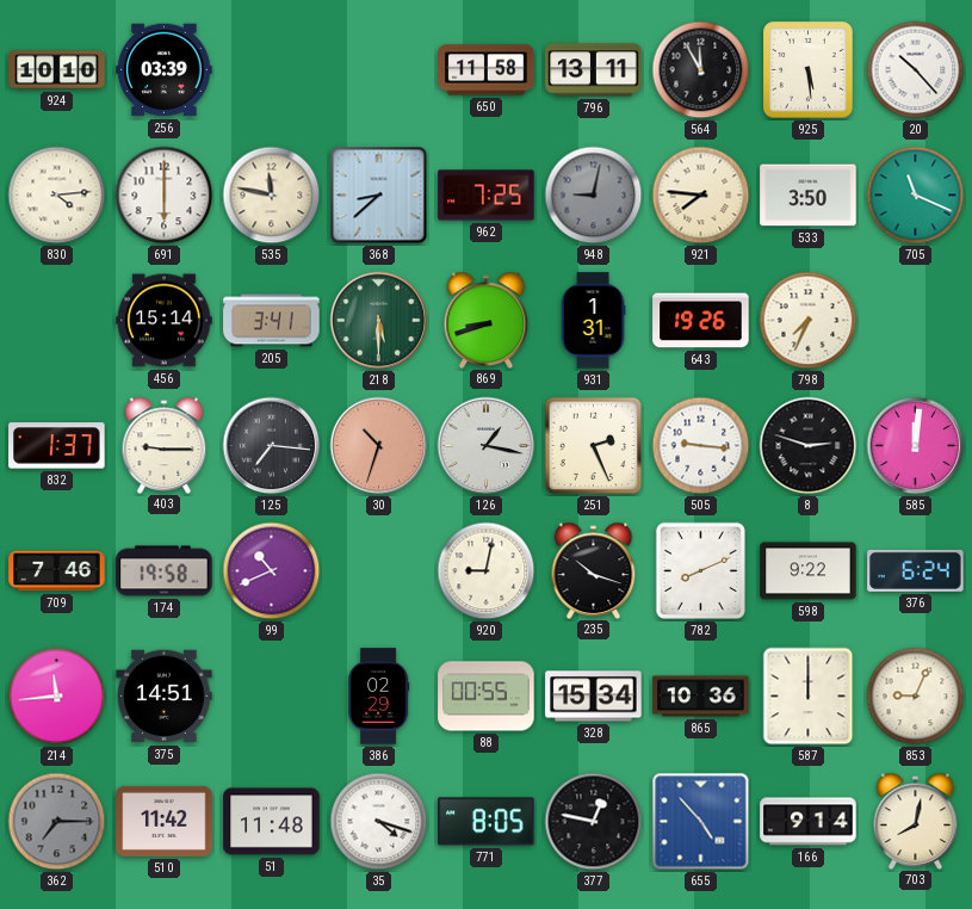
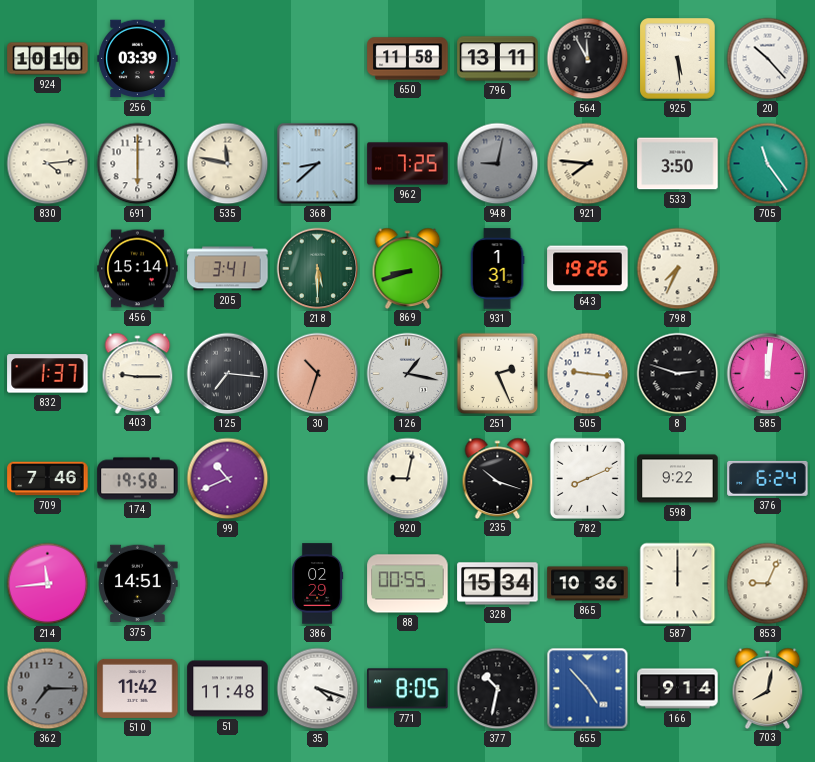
705: 11:19 -> 11:24
377: 12:47 -> 10:32
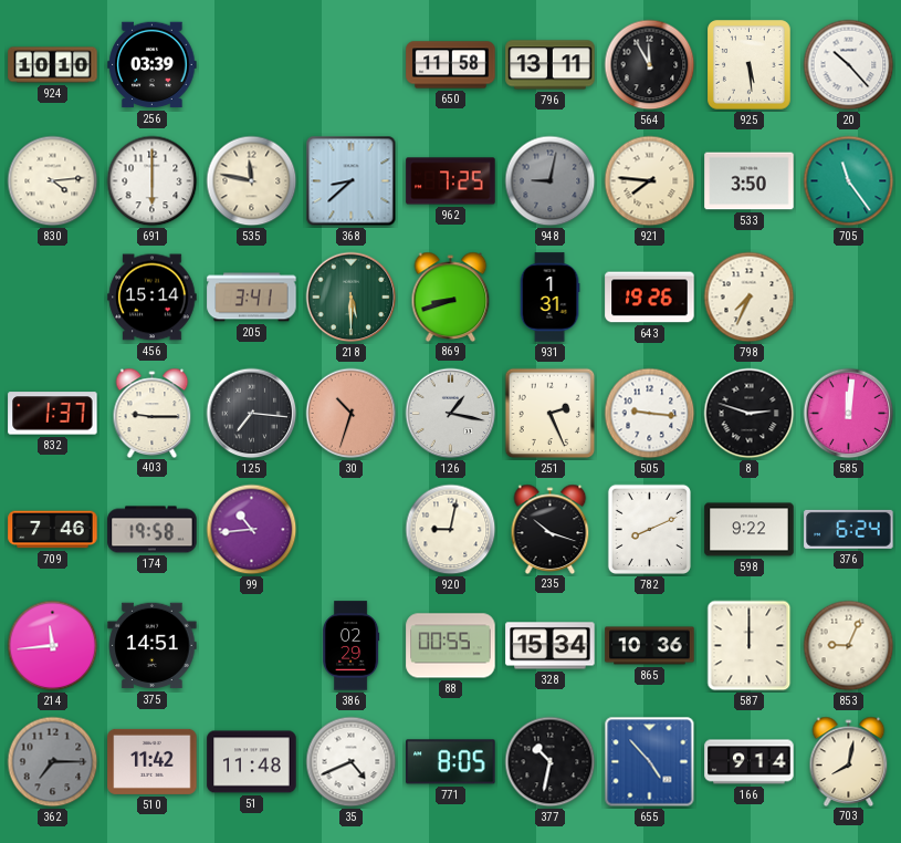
99: 10:41 -> 10:44
35: 4:18 -> 4:41
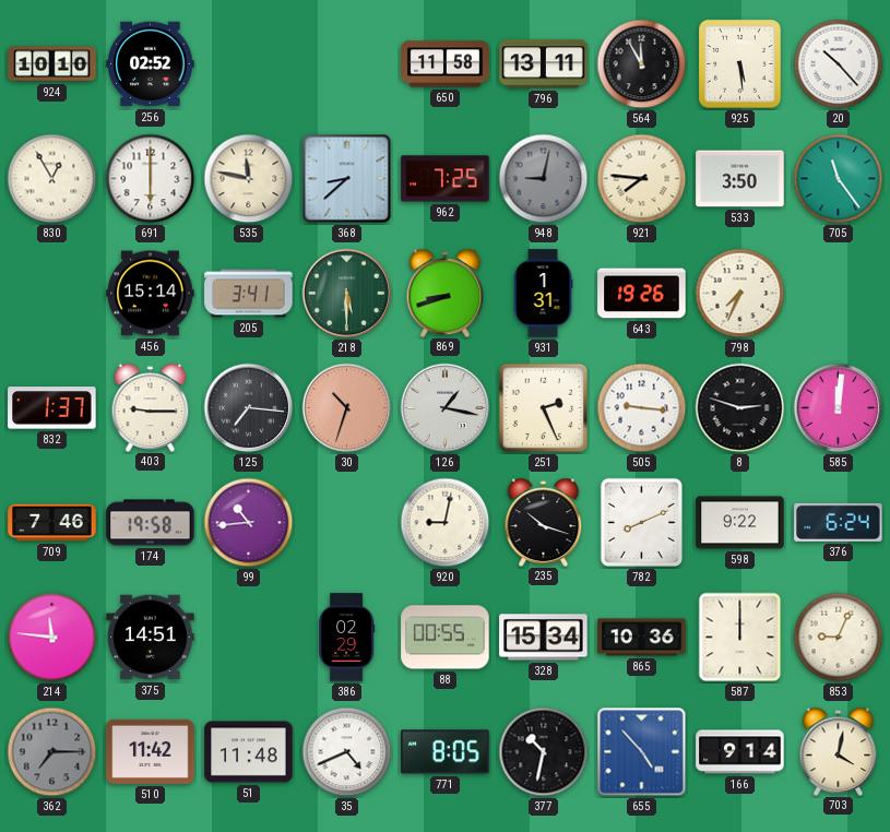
256: 03:39 -> 02:52
830: 4:14 -> 12:55
214: 11:44 -> 11:46
703: 8:02 -> 4:02
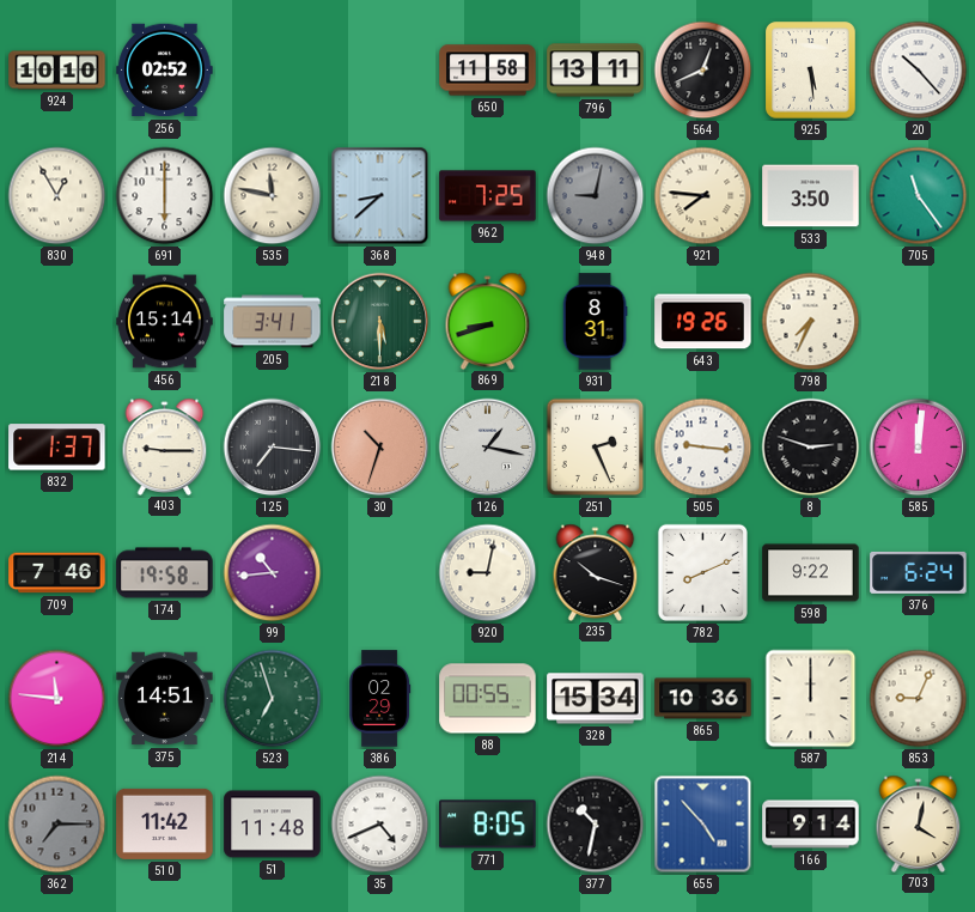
564: 11:55 -> 12:41
931: 1:31 -> 8:31
523: none -> 6:57
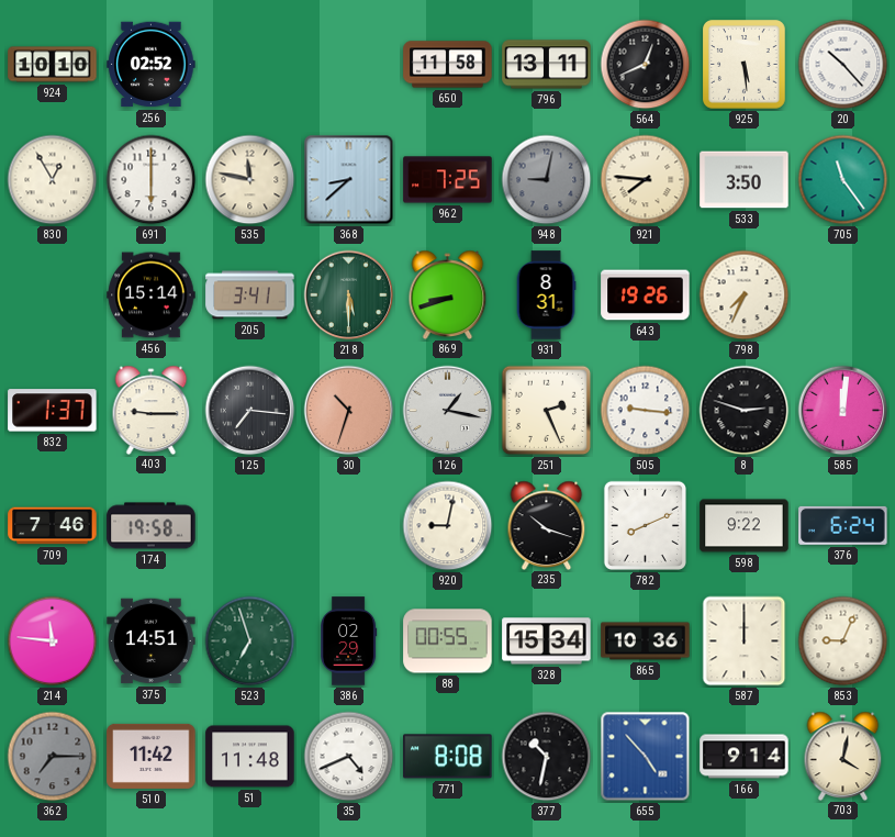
99: 10:44 -> none
771: 8:05 -> 8:08
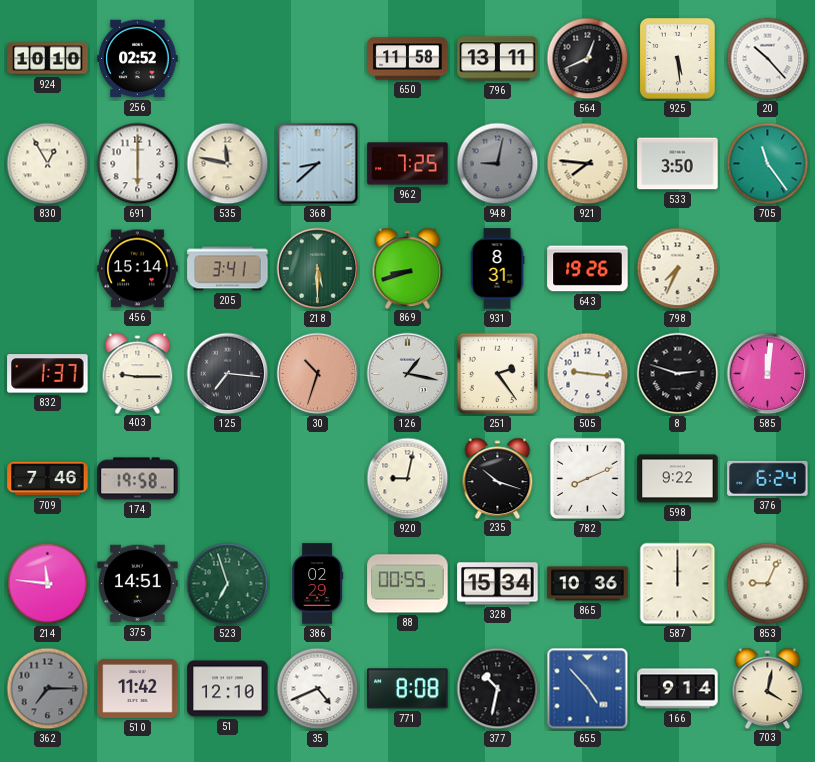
251: 2:26 -> 2:24
51: 11:48 -> 12:10
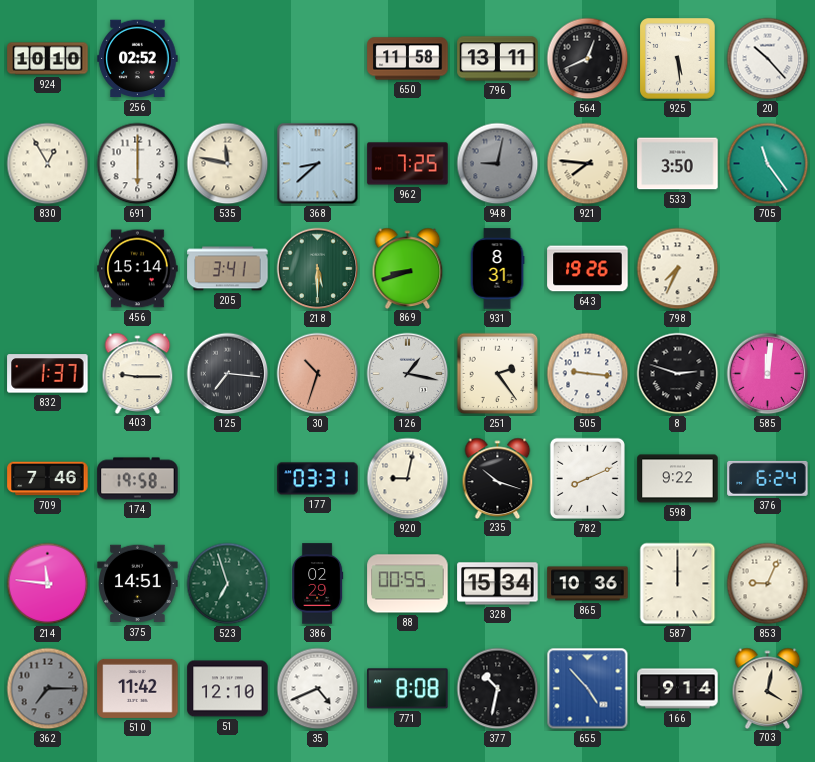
177: none -> 03:31
